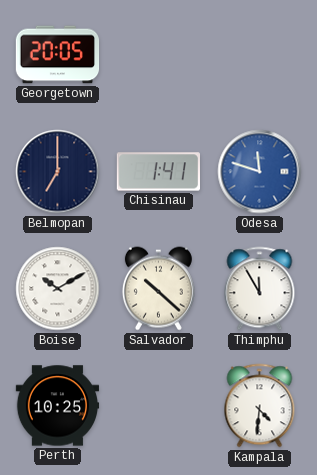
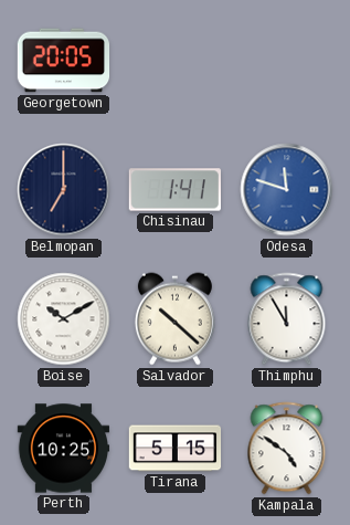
Tirana: none -> 5:15
Kampala: 4:31 -> 4:51
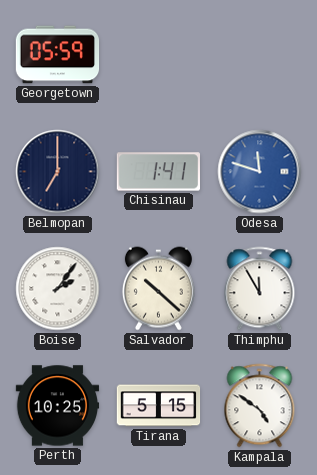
Georgetown: 20:05 -> 05:59
Boise: 10:10 -> 2:06
